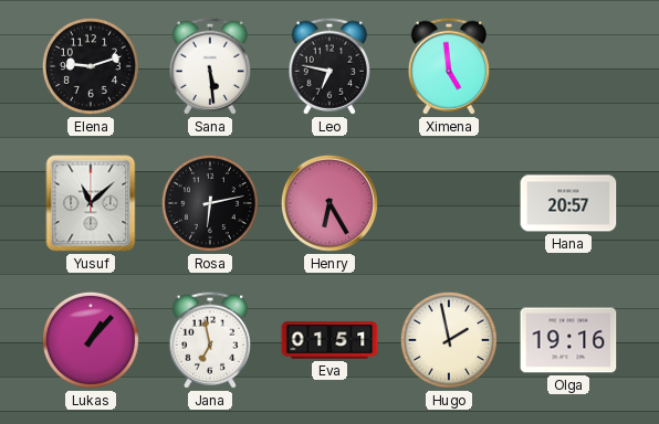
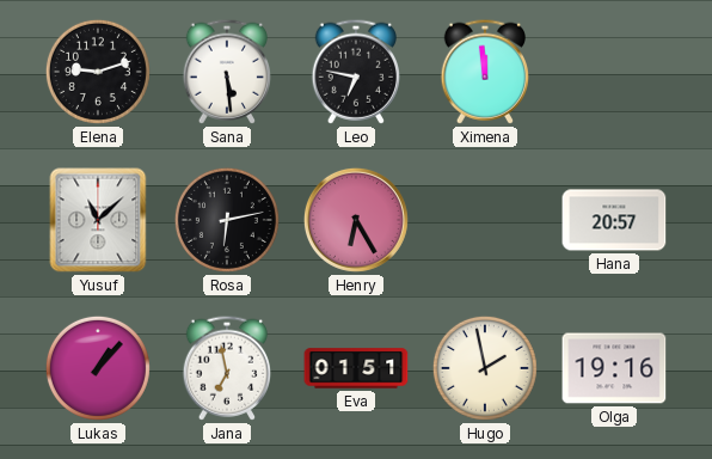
Ximena: 4:59 -> 11:59
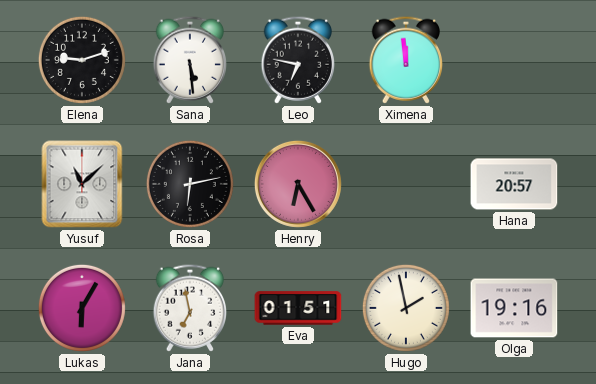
Lukas: 1:07 -> 6:05
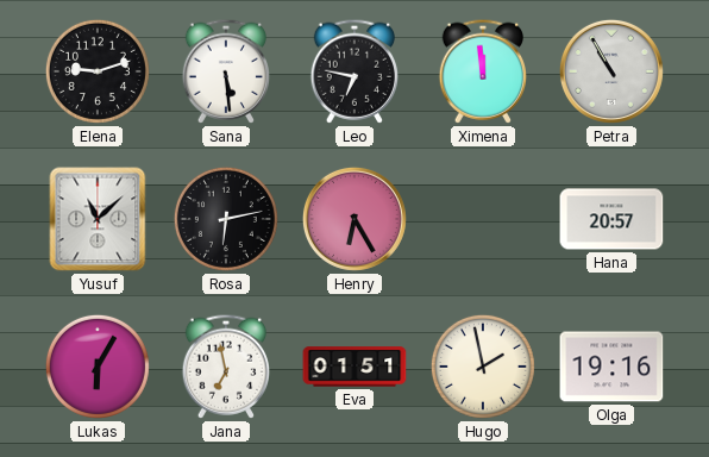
Petra: none -> 10:55
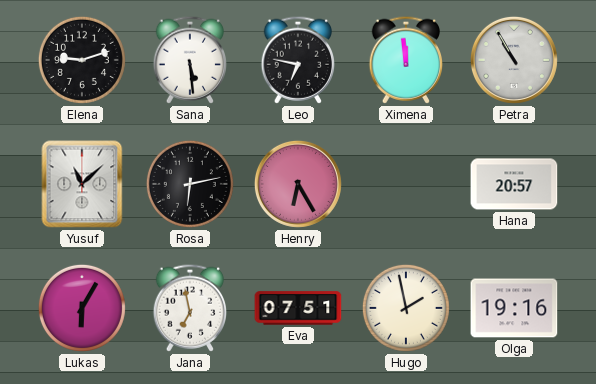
Eva: 01:51 -> 07:51
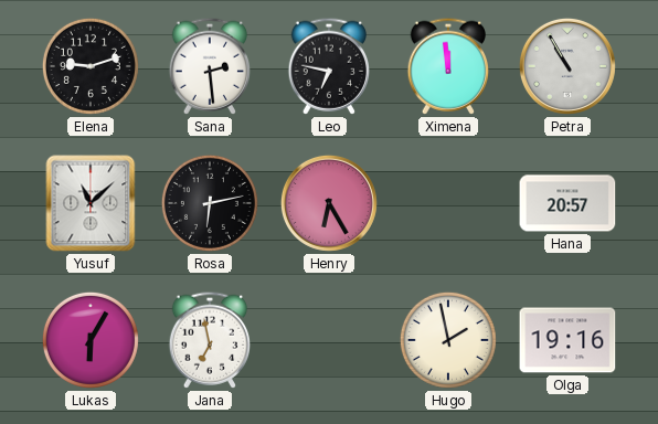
Sana: 5:29 -> 2:29
Eva: 07:51 -> none
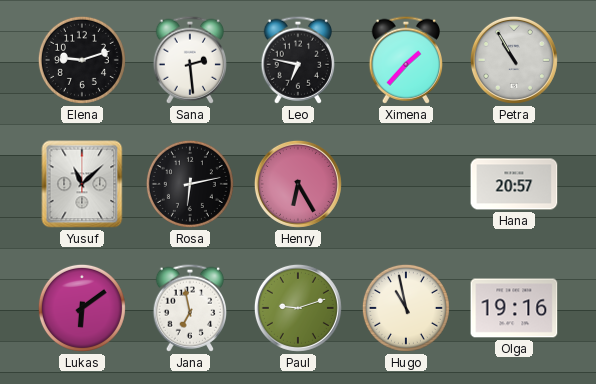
Ximena: 11:59 -> 1:37
Lukas: 6:05 -> 6:09
Paul: none -> 9:12
Hugo: 1:58 -> 10:58
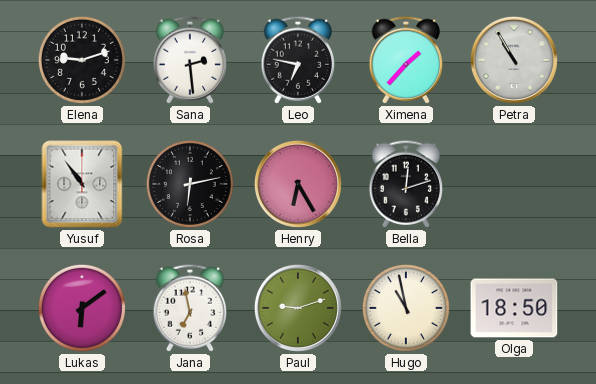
Yusuf: 11:08 -> 10:54
Bella: none -> 12:12
Hana: 20:57 -> none
Olga: 19:16 -> 18:50
